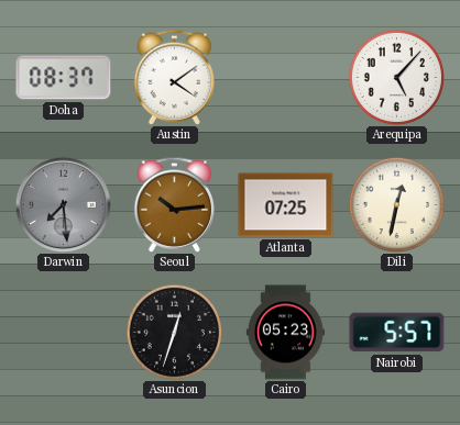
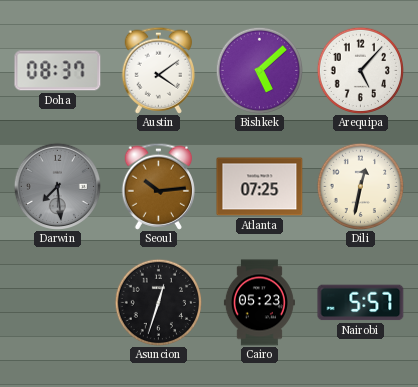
Bishkek: none -> 5:08
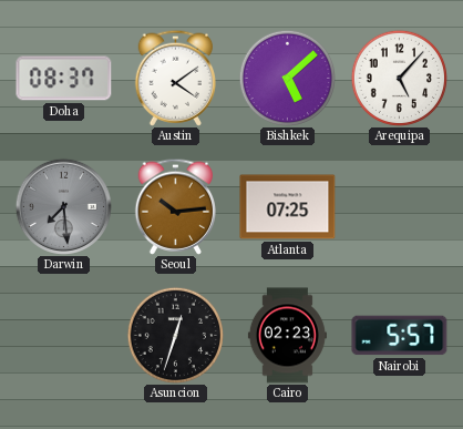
Dili: 12:32 -> none
Cairo: 05:23 -> 02:23
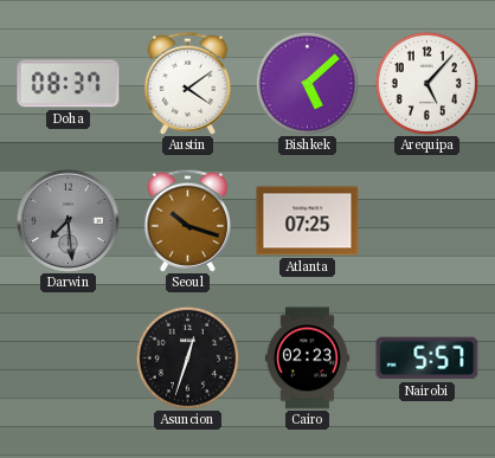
Seoul: 10:14 -> 10:18
